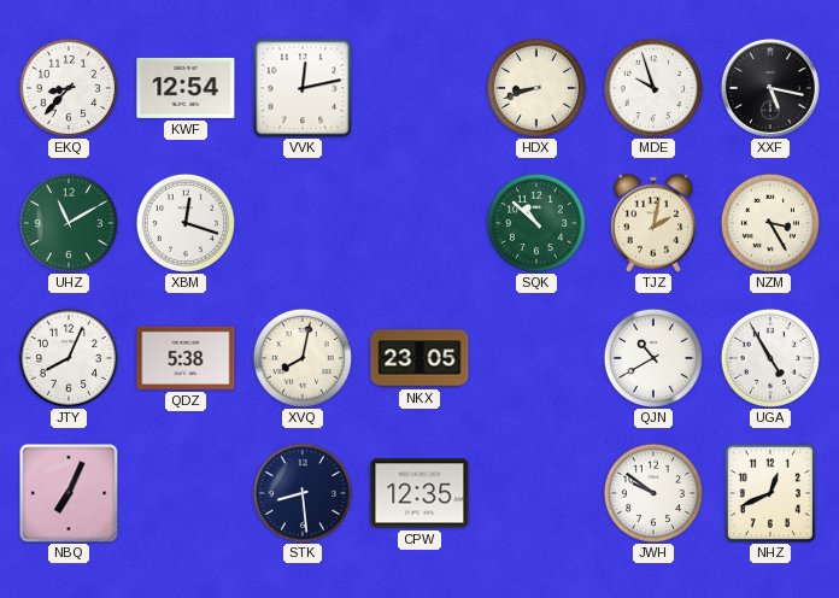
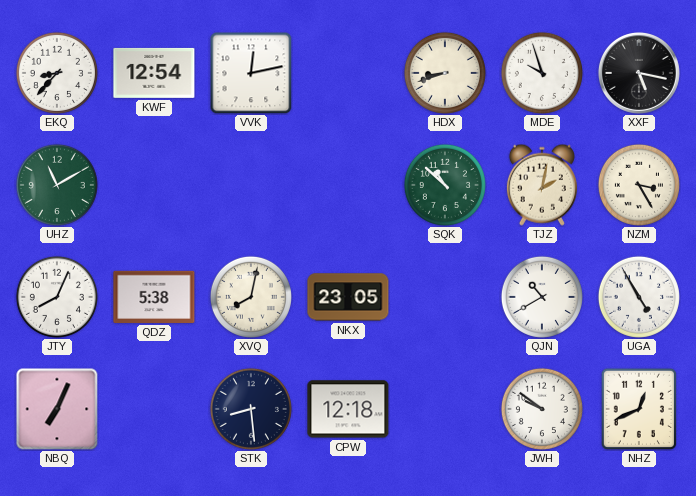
XBM: 12:18 -> none
CPW: 12:35 -> 12:18
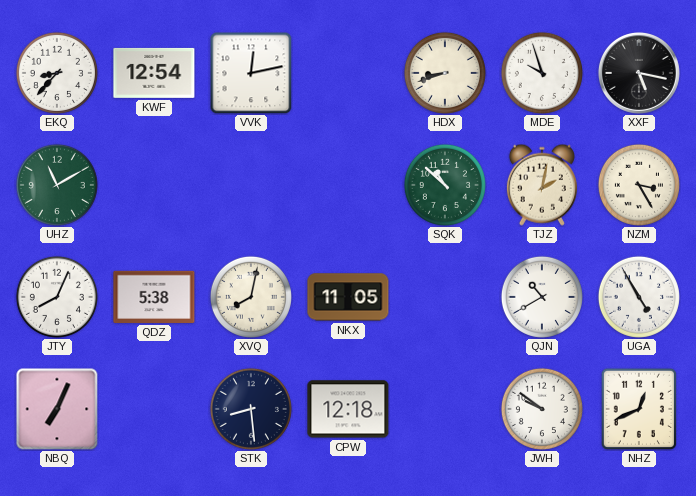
NKX: 23:05 -> 11:05
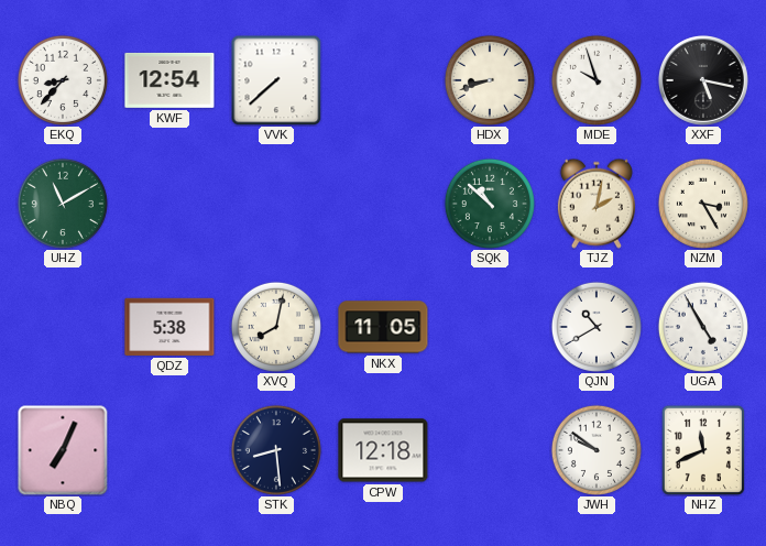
VVK: 12:13 -> 7:38
JTY: 8:04 -> none
NHZ: 12:41 -> 11:41
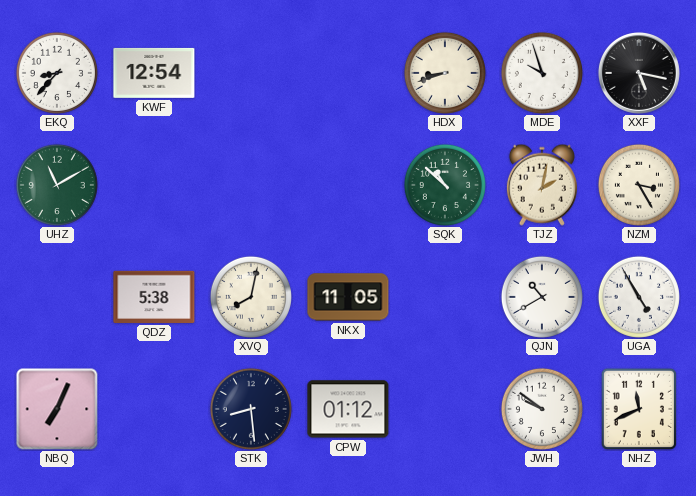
VVK: 7:38 -> none
CPW: 12:18 -> 01:12
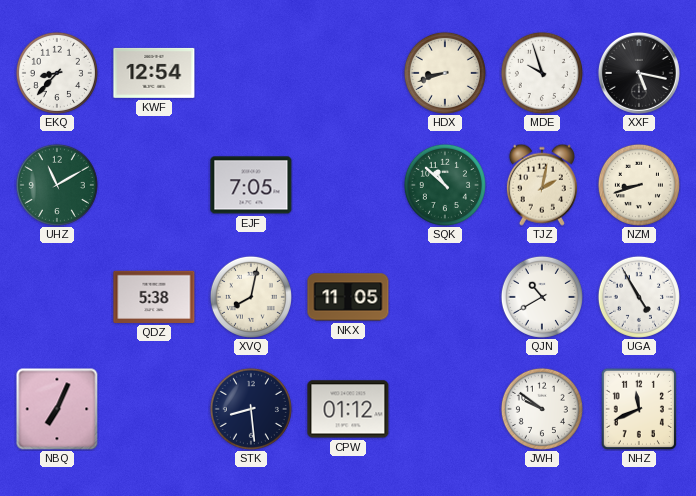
EJF: none -> 7:05
NZM: 3:25 -> 8:42
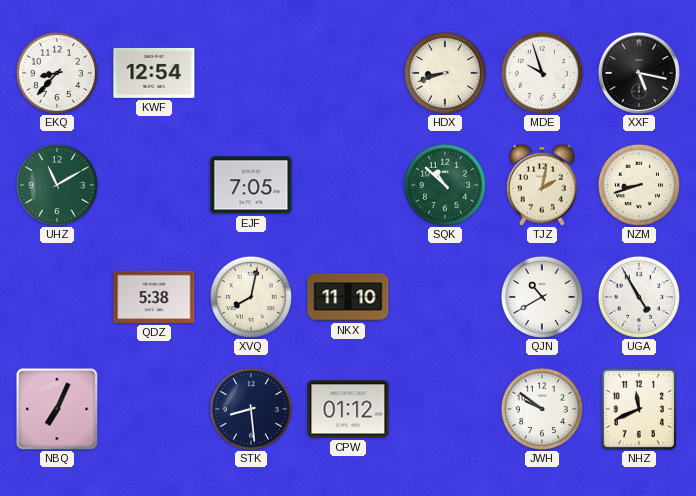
NKX: 11:05 -> 11:10
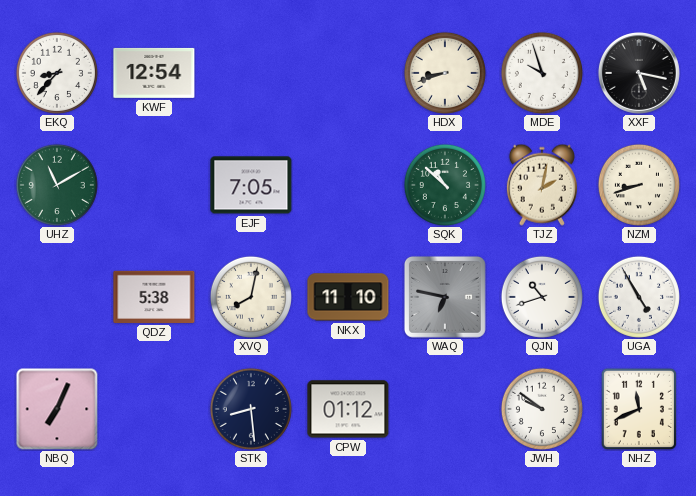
WAQ: none -> 6:47
QJN: 10:40 -> 10:42
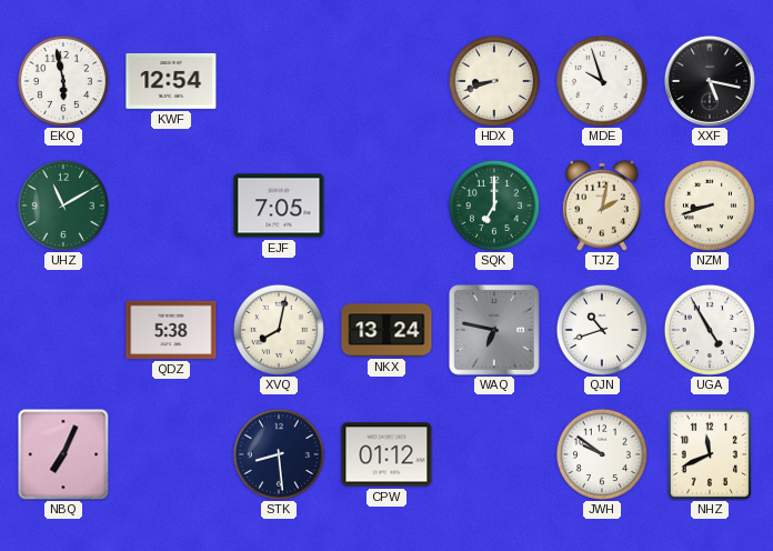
EKQ: 8:37 -> 5:58
SQK: 10:52 -> 7:00
NKX: 11:10 -> 13:24
